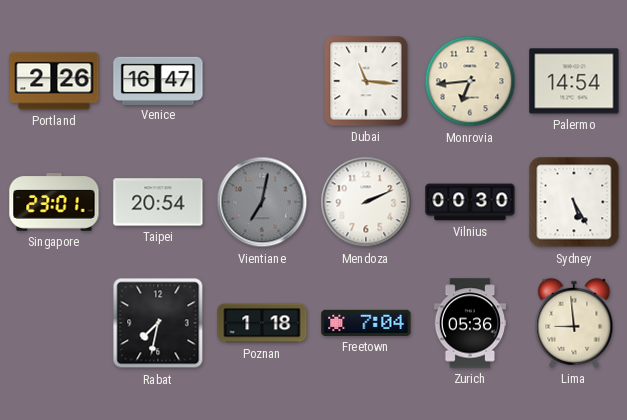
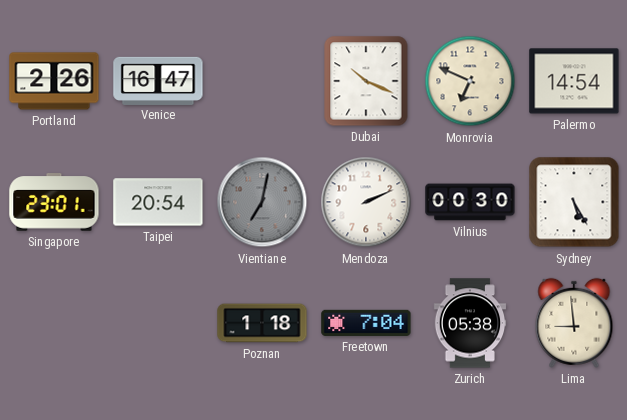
Dubai: 11:16 -> 10:19
Monrovia: 6:44 -> 6:49
Rabat: 7:32 -> none
Zurich: 05:36 -> 05:38
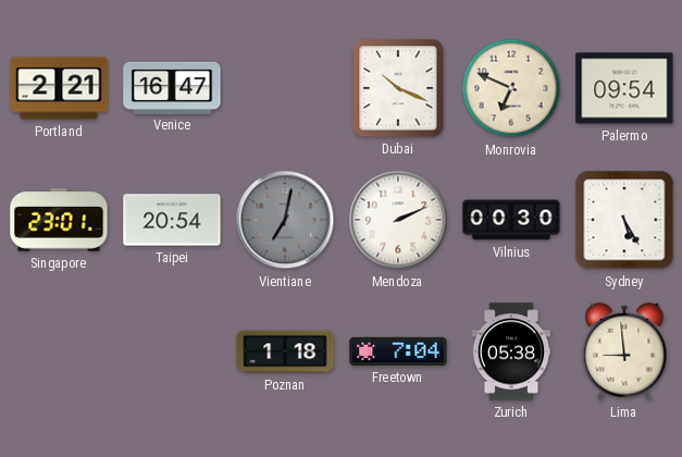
Portland: 2:26 -> 2:21
Palermo: 14:54 -> 09:54
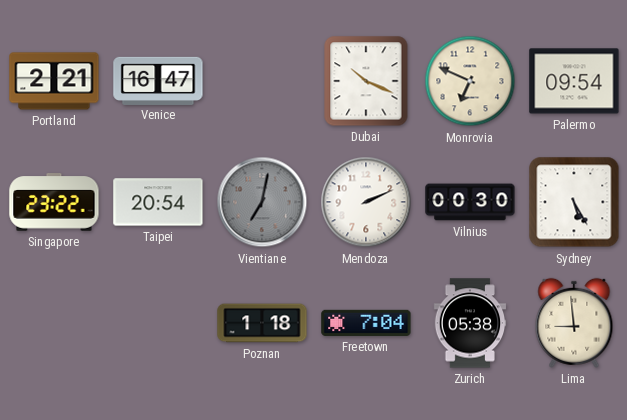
Singapore: 23:01 -> 23:22
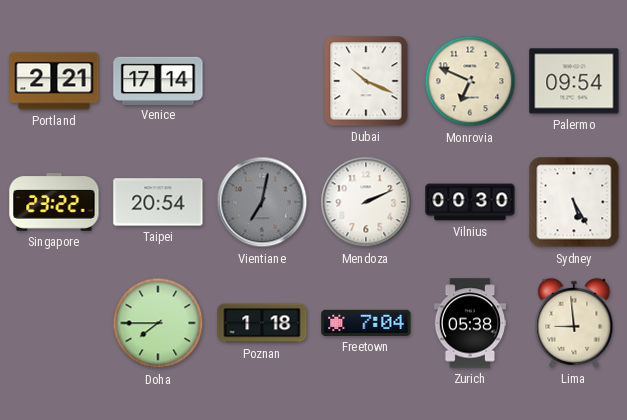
Venice: 16:47 -> 17:14
Doha: none -> 7:45
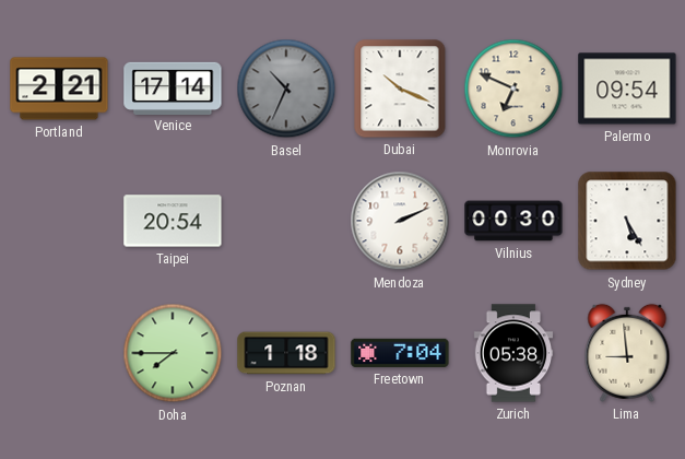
Basel: none -> 10:34
Singapore: 23:22 -> none
Vientiane: 7:02 -> none
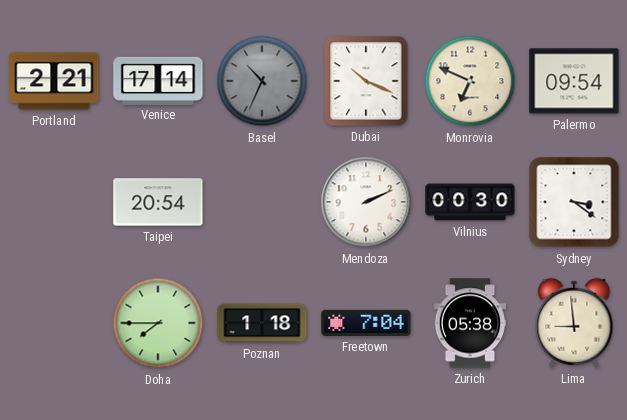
Sydney: 5:25 -> 3:21
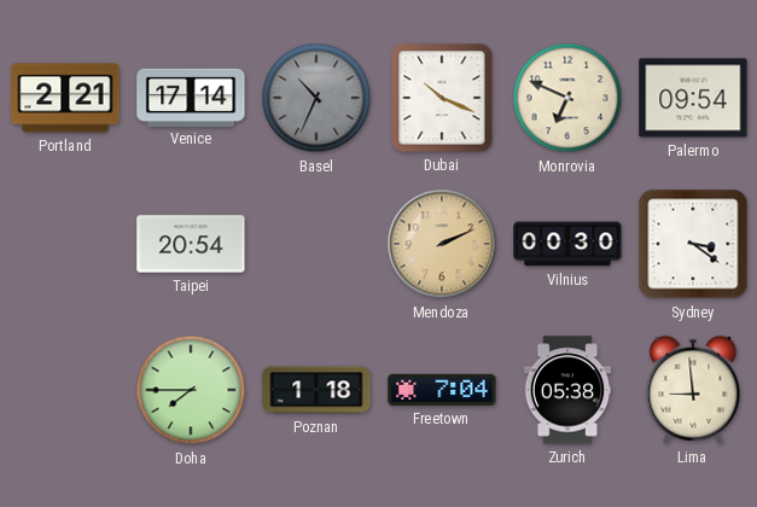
Mendoza dial: white -> champagne
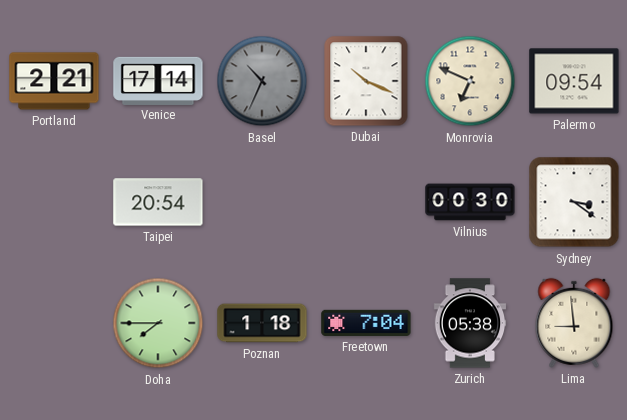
Mendoza: 2:11 -> none
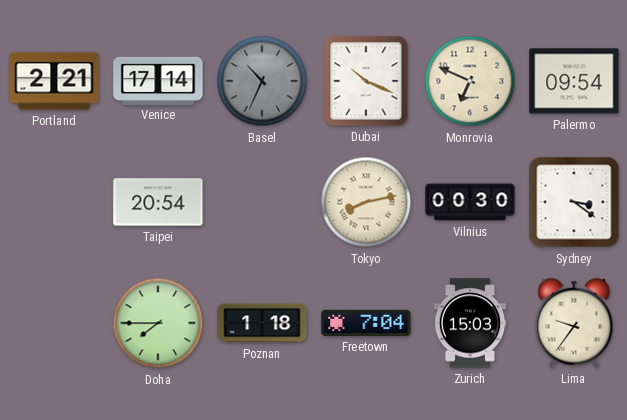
Tokyo: none -> 8:13
Zurich: 05:38 -> 15:03
Lima: 8:59 -> 9:36
